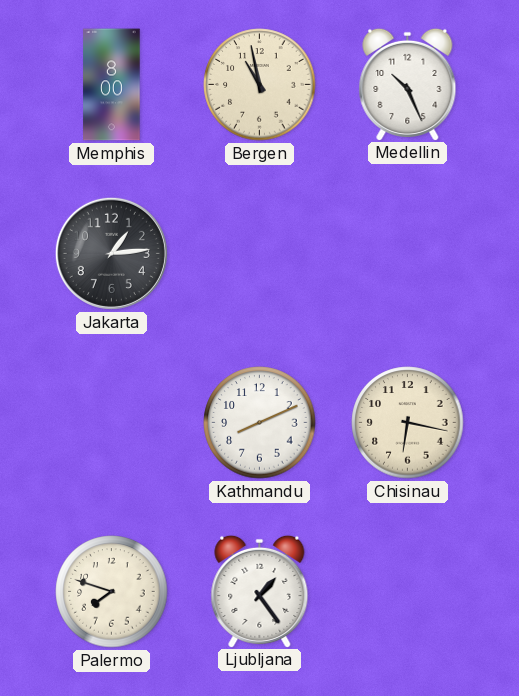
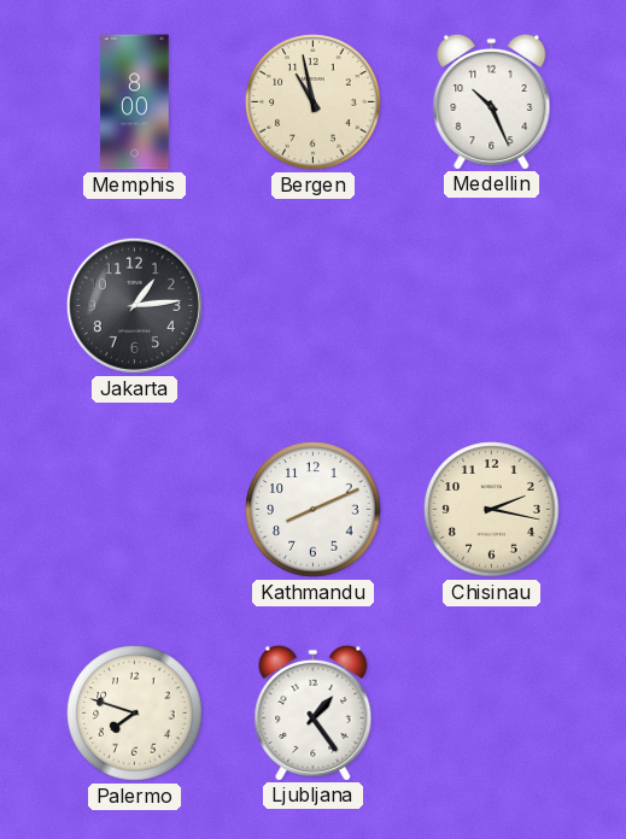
Chisinau: 6:17 -> 2:17
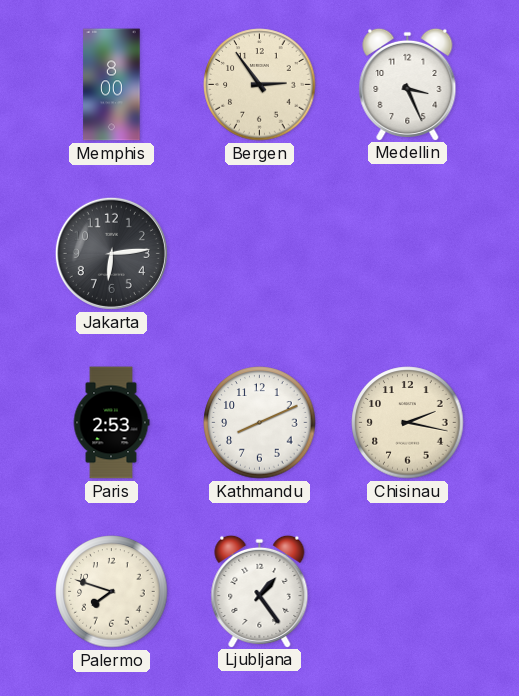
Bergen: 10:58 -> 2:54
Medellin: 10:26 -> 3:26
Jakarta: 1:14 -> 6:14
Paris: none -> 2:53
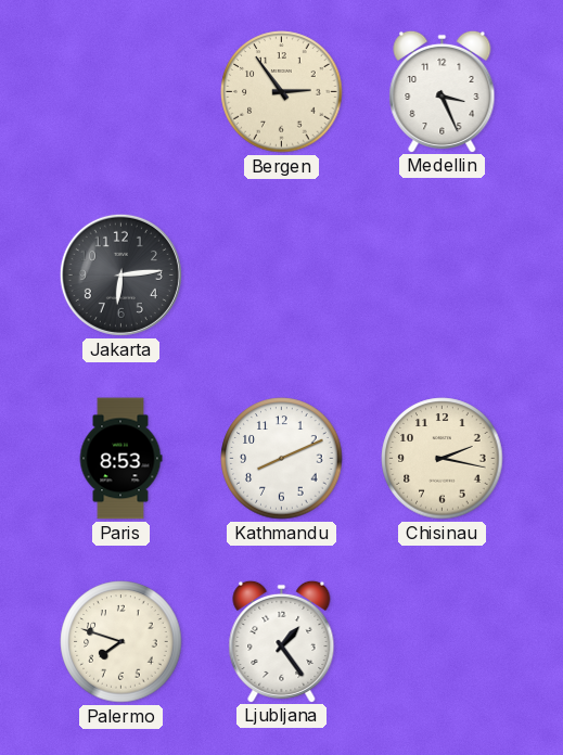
Memphis: 8:00 -> none
Paris: 2:53 -> 8:53
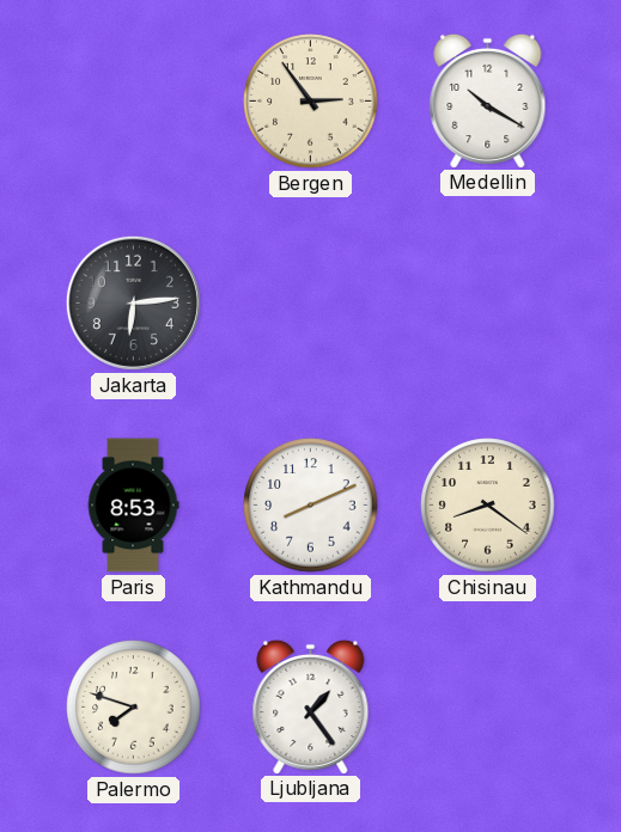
Medellin: 3:26 -> 10:20
Chisinau: 2:17 -> 8:21
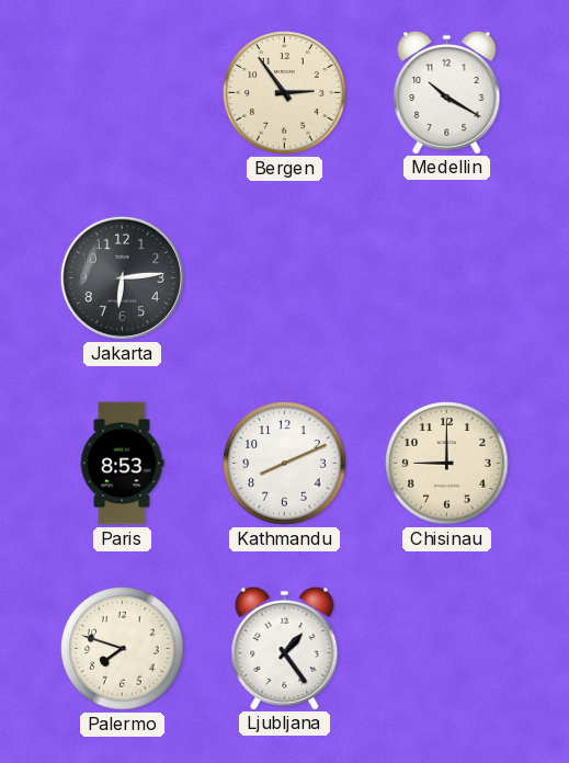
Chisinau: 8:21 -> 9:00
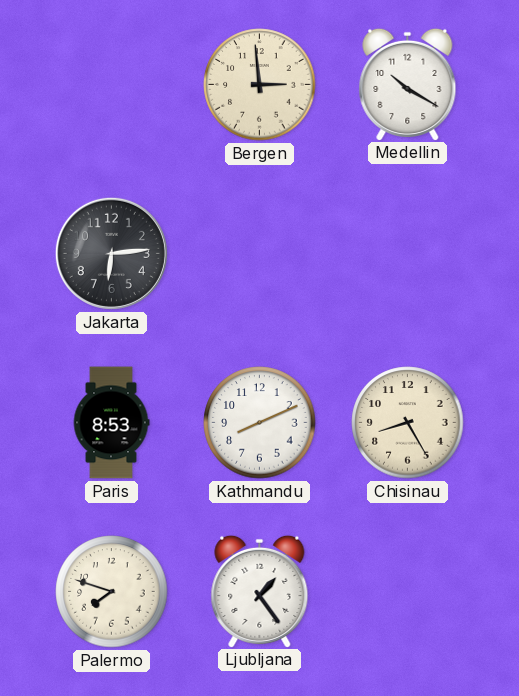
Bergen: 2:54 -> 2:59
Chisinau: 9:00 -> 8:25
